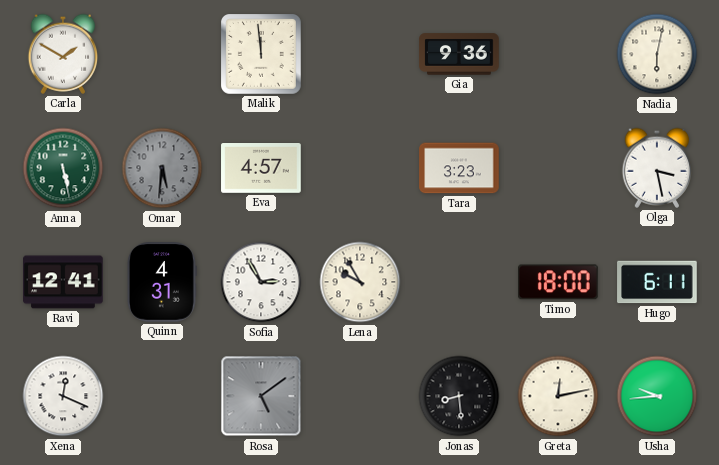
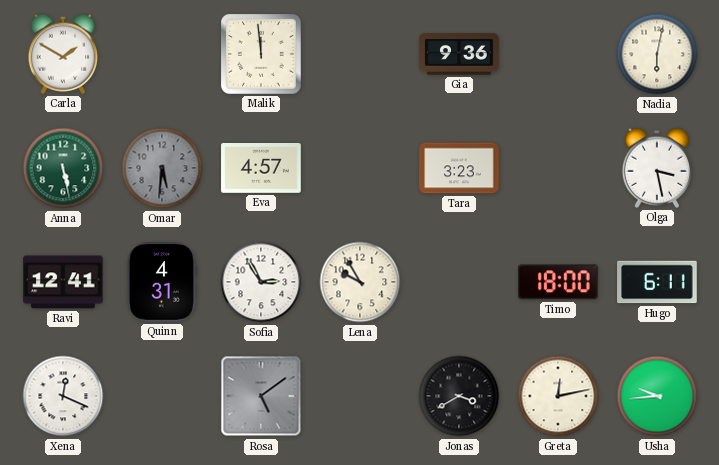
Jonas: 8:29 -> 3:40
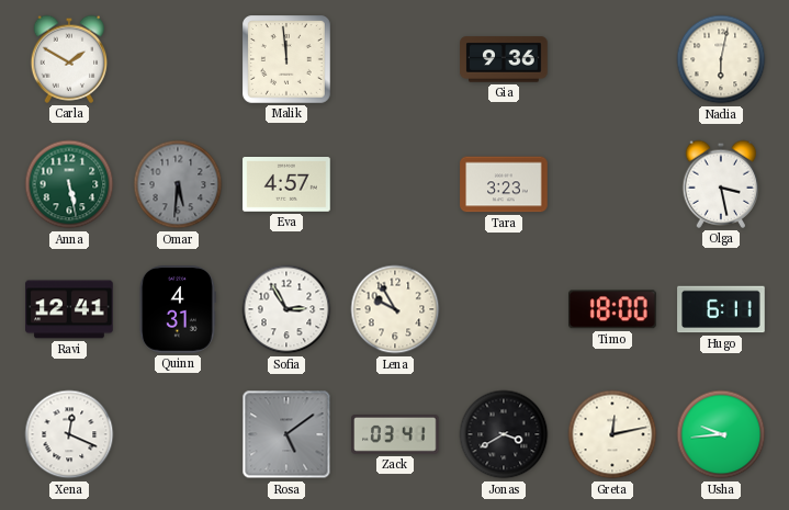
Zack: none -> 03:41
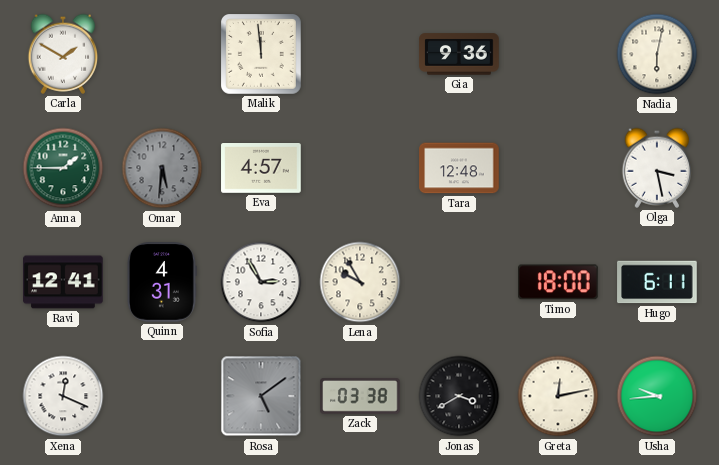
Anna: 5:28 -> 1:45
Tara: 3:23 -> 12:48
Zack: 03:41 -> 03:38
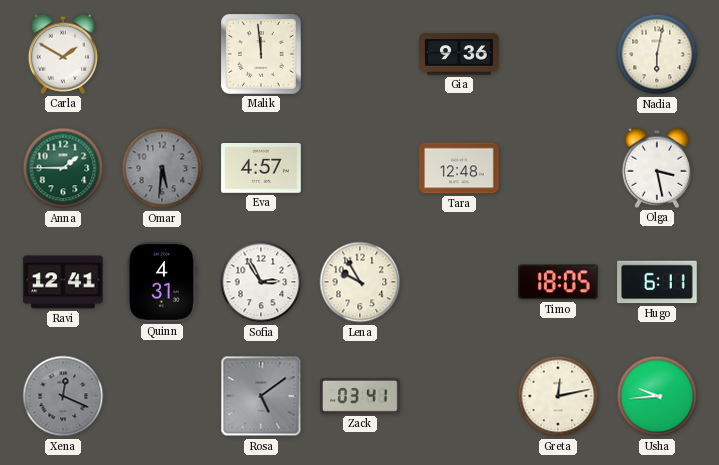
Timo: 18:00 -> 18:05
Xena dial: white -> grey
Zack: 03:38 -> 03:41
Jonas: 3:40 -> none
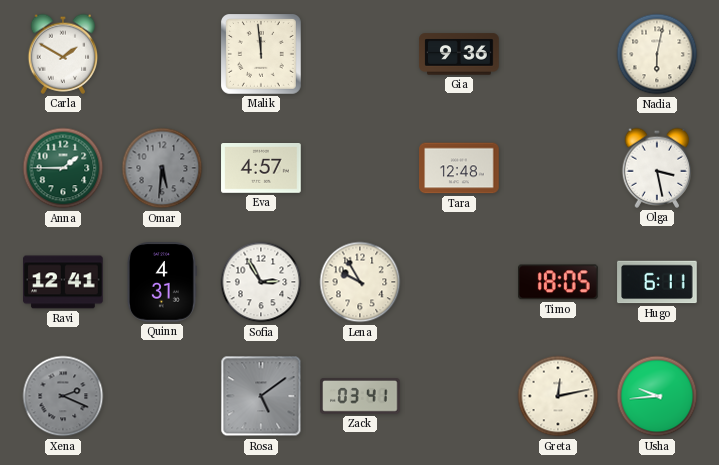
Xena: 12:19 -> 2:19
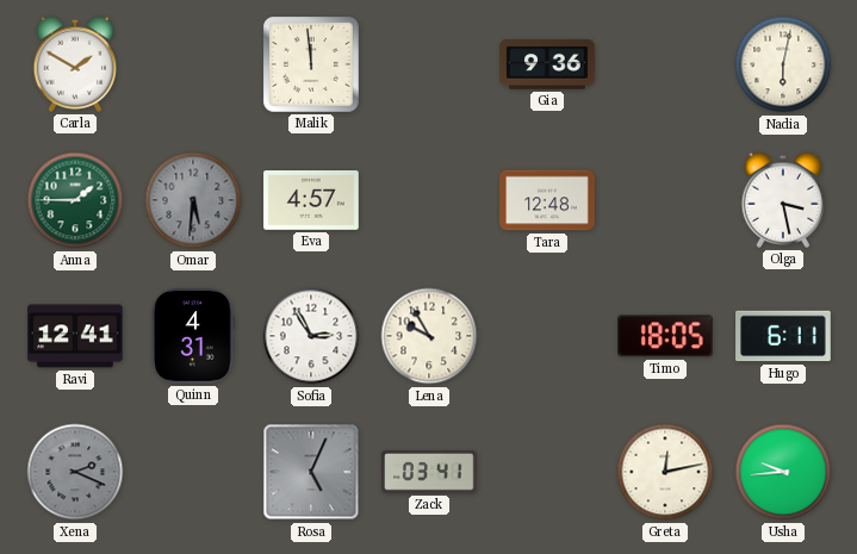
Rosa: 5:09 -> 5:04
